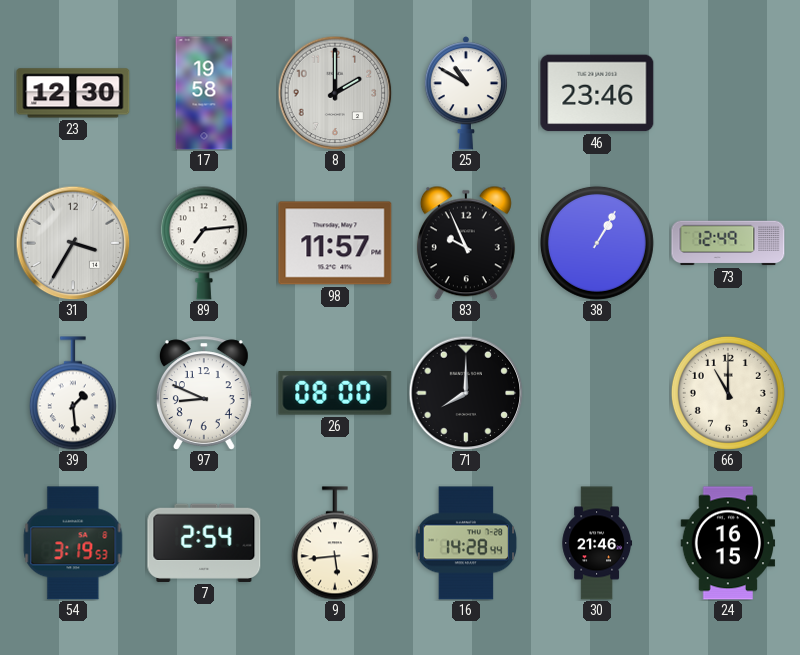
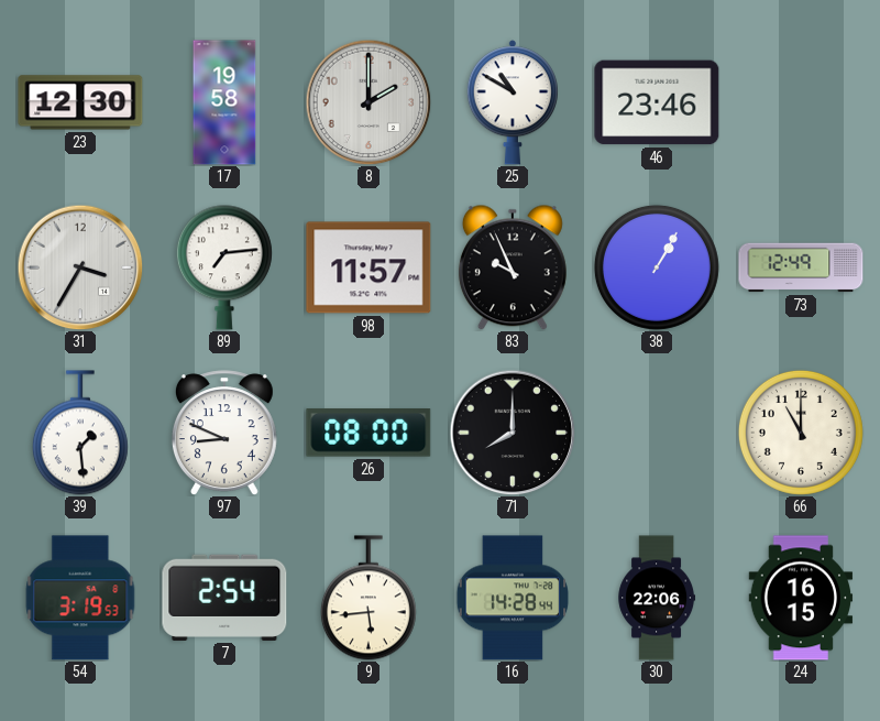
30: 21:46 -> 22:06
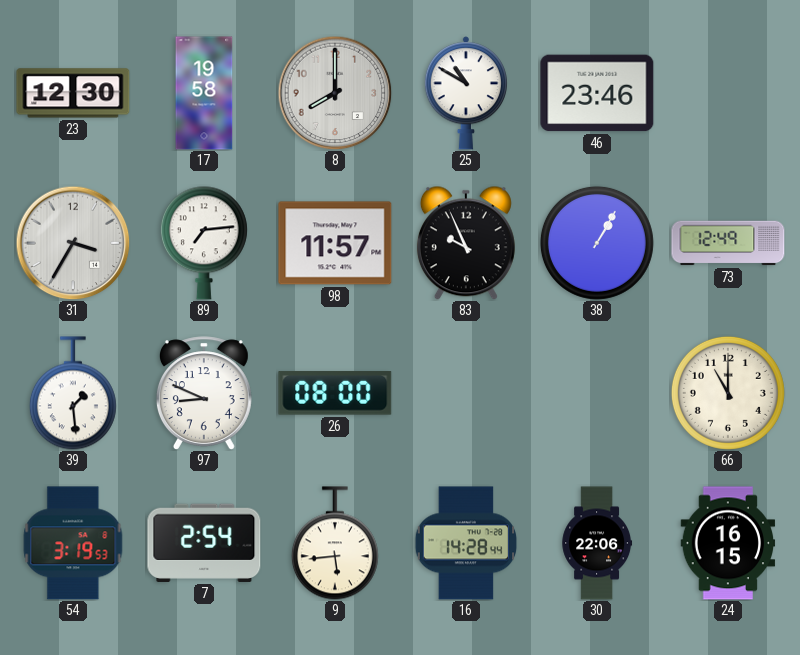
8: 2:00 -> 8:00
71: 8:00 -> none
